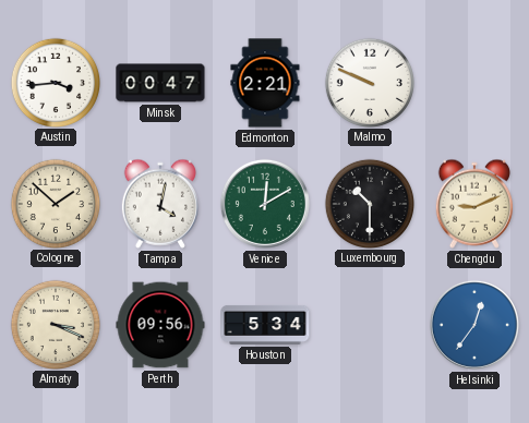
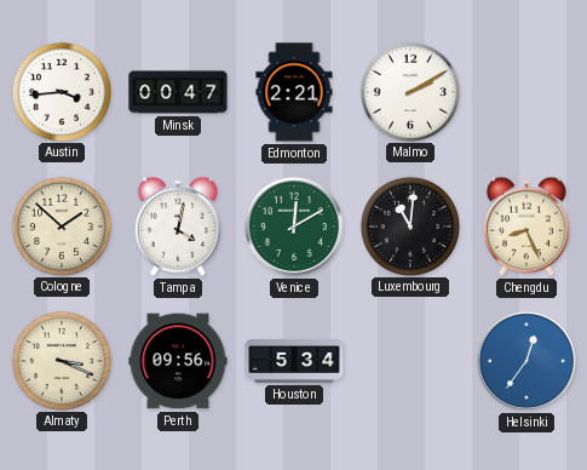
Malmo: 9:49 -> 2:10
Luxembourg: 10:30 -> 11:01
Chengdu: 9:11 -> 8:26
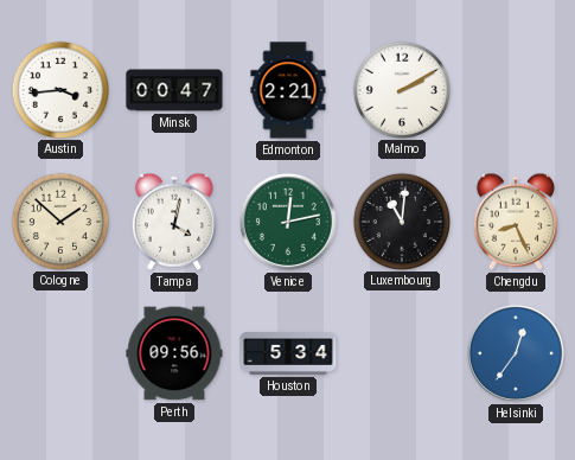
Venice: 12:10 -> 12:13
Almaty: 3:19 -> none
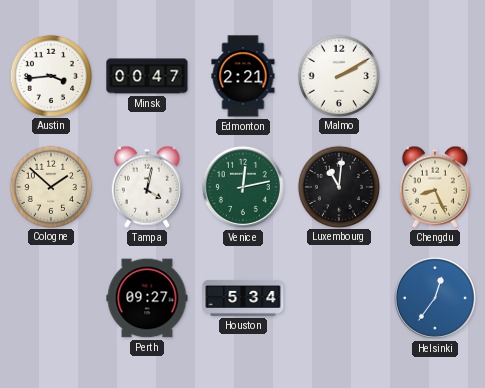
Perth: 09:56 -> 09:27
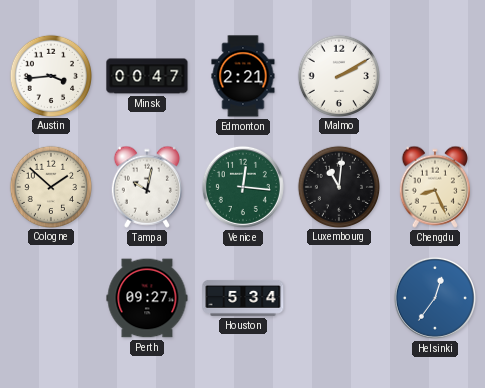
Tampa: 4:02 -> 10:02
Venice: 12:13 -> 12:16
